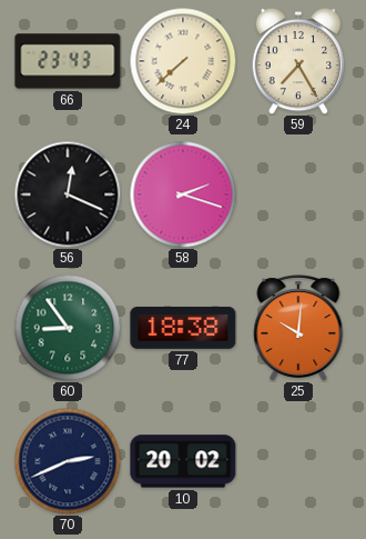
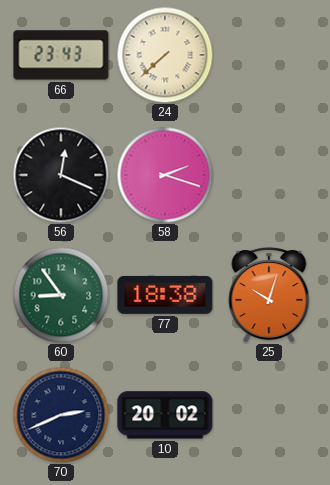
59: 7:25 -> none
25: 10:01 -> 10:03
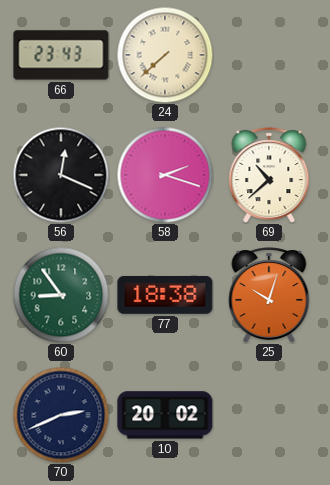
69: none -> 10:38
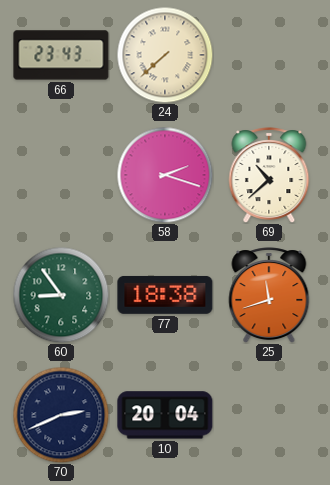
56: 12:19 -> none
25: 10:03 -> 11:42
10: 20:02 -> 20:04
